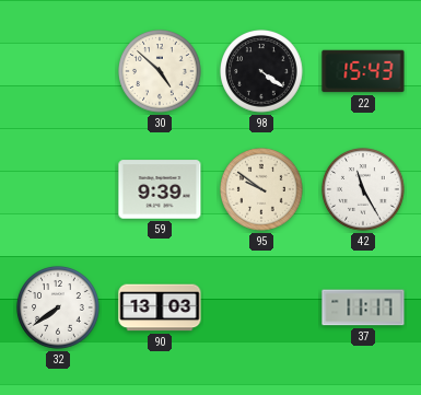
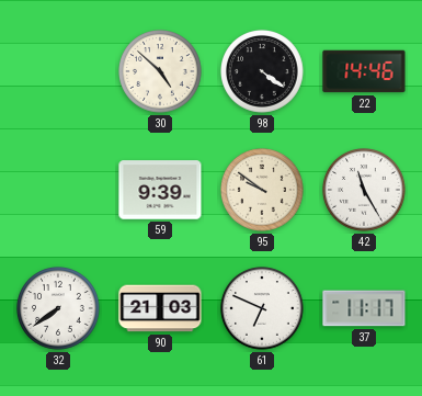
22: 15:43 -> 14:46
90: 13:03 -> 21:03
61: none -> 6:49
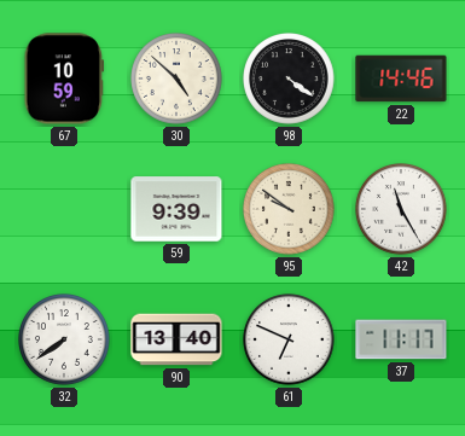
67: none -> 10:59
90: 21:03 -> 13:40
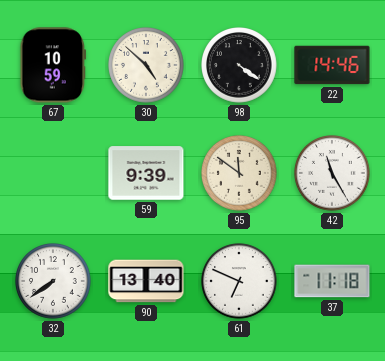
95: 9:51 -> 11:51
37: 11:17 -> 11:18
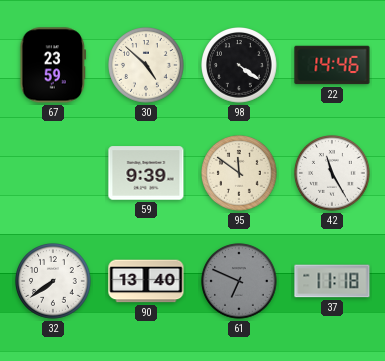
67: 10:59 -> 23:59
61 dial: white -> grey
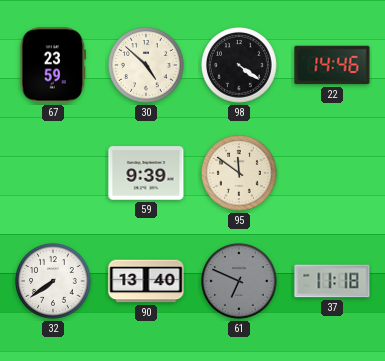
42: 11:25 -> none
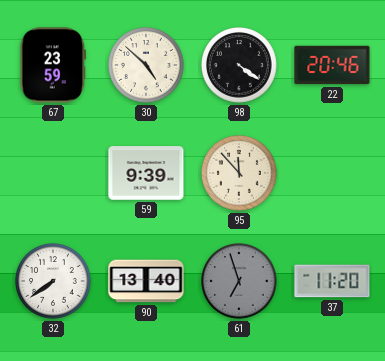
22: 14:46 -> 20:46
95: 11:51 -> 11:53
61: 6:49 -> 6:57
37: 11:18 -> 11:20
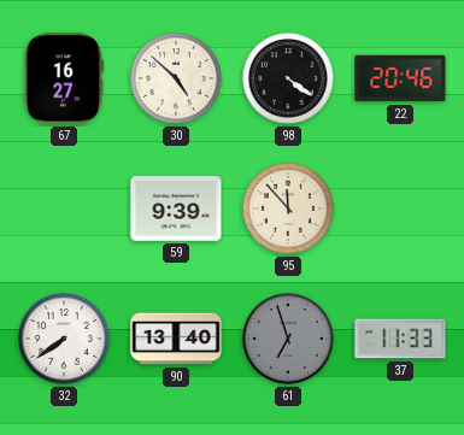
67: 23:59 -> 16:27
37: 11:20 -> 11:33
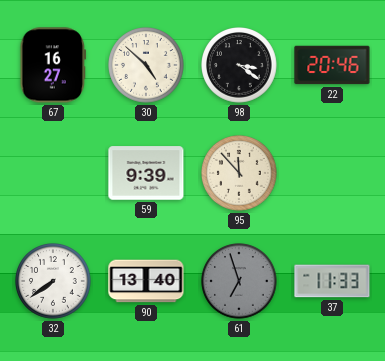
98: 4:21 -> 3:21
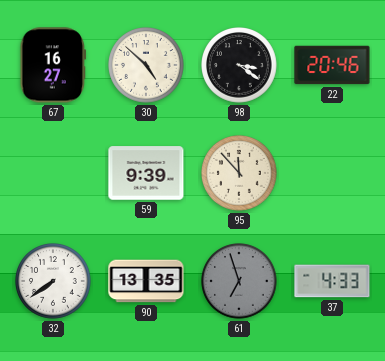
90: 13:40 -> 13:35
37: 11:33 -> 4:33
